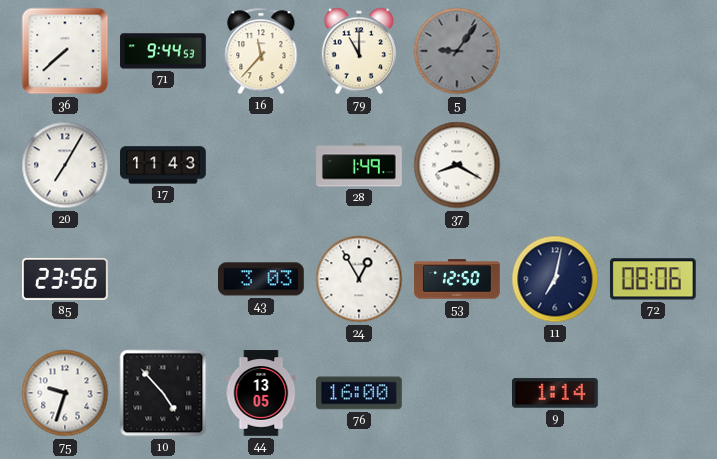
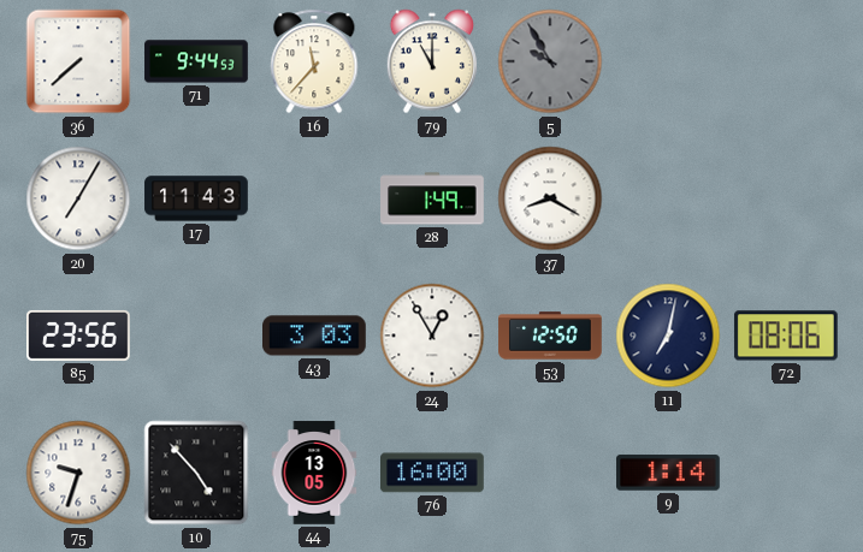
5: 9:06 -> 9:55
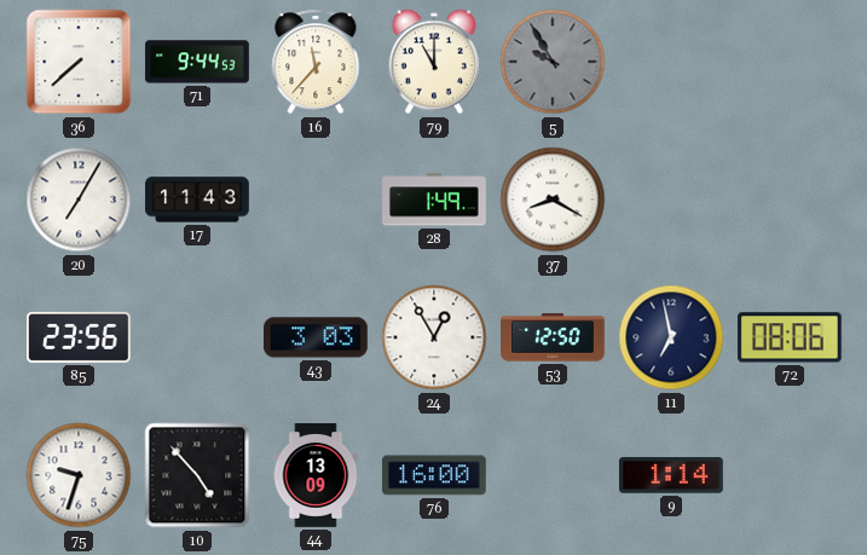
11: 7:02 -> 6:58
44: 13:05 -> 13:09
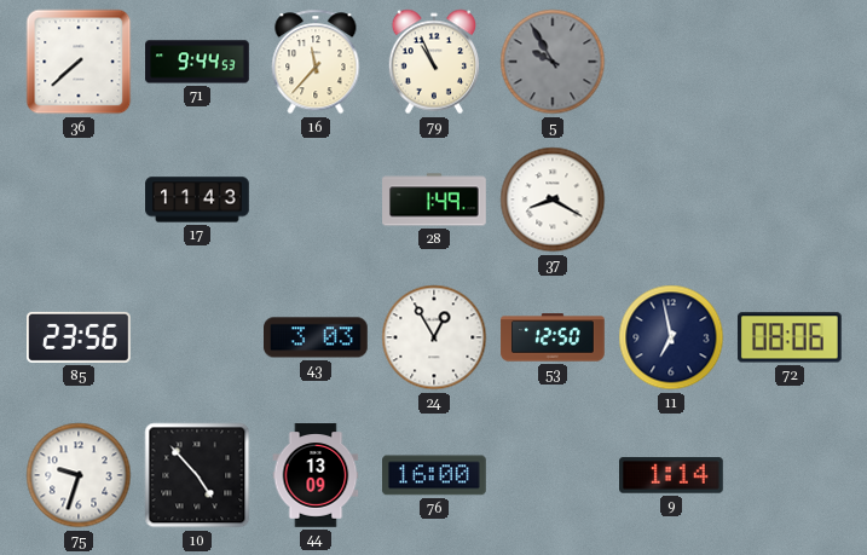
79: 11:00 -> 10:56
20: 7:05 -> none
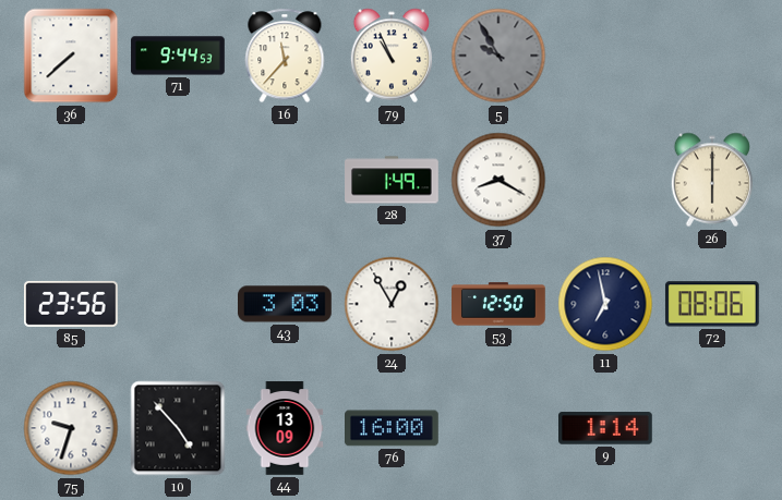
17: 11:43 -> none
26: none -> 6:00
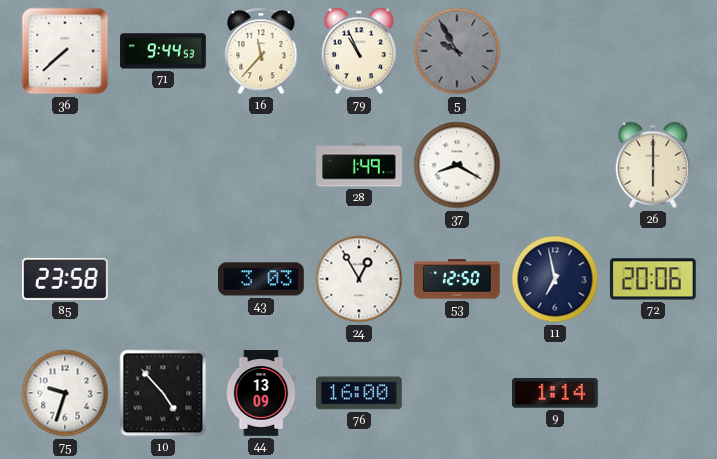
85: 23:56 -> 23:58
72: 08:06 -> 20:06
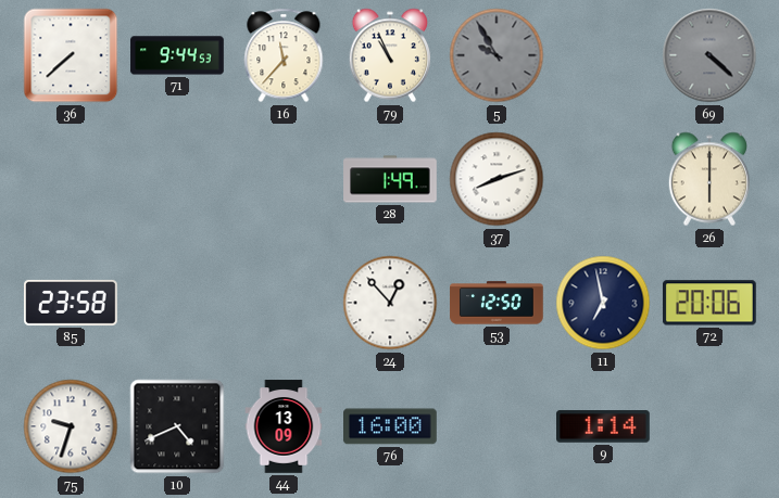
69: none -> 4:22
37: 8:20 -> 8:12
43: 3:03 -> none
24: 12:55 -> 12:53
10: 4:53 -> 4:41
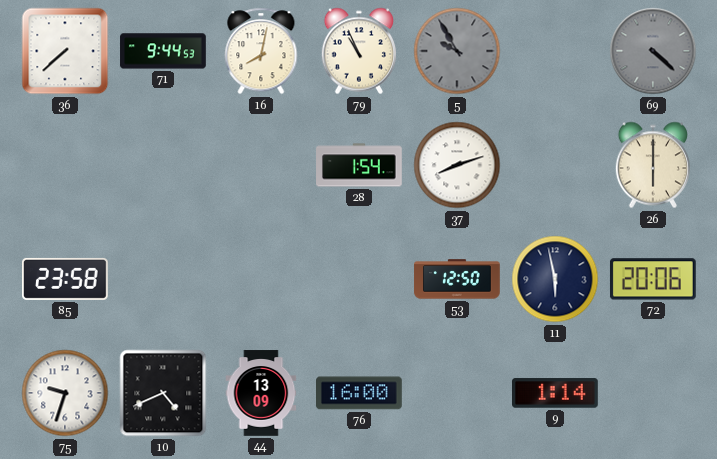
16: 11:37 -> 8:02
28: 1:49 -> 1:54
24: 12:53 -> none
11: 6:58 -> 5:58
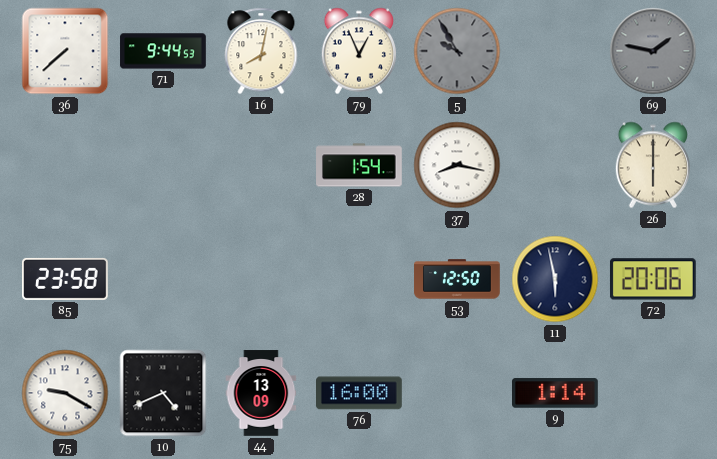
79: 10:56 -> 12:56
69: 4:22 -> 1:47
37: 8:12 -> 8:17
75: 9:33 -> 9:20
